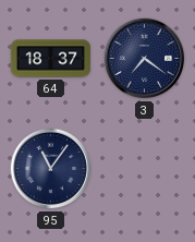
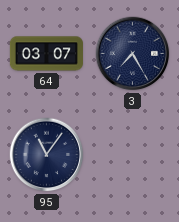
64: 18:37 -> 03:07
3: 7:21 -> 7:25
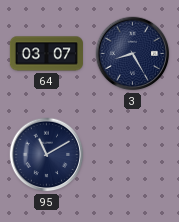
3: 7:25 -> 8:25
95: 11:06 -> 11:10
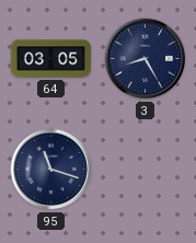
64: 03:07 -> 03:05
95: 11:10 -> 11:18
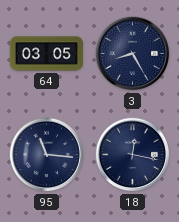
95: 11:18 -> 11:16
18: none -> 12:17
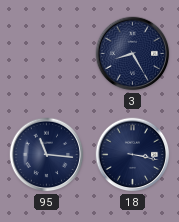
64: 03:05 -> none
18: 12:17 -> 3:17
